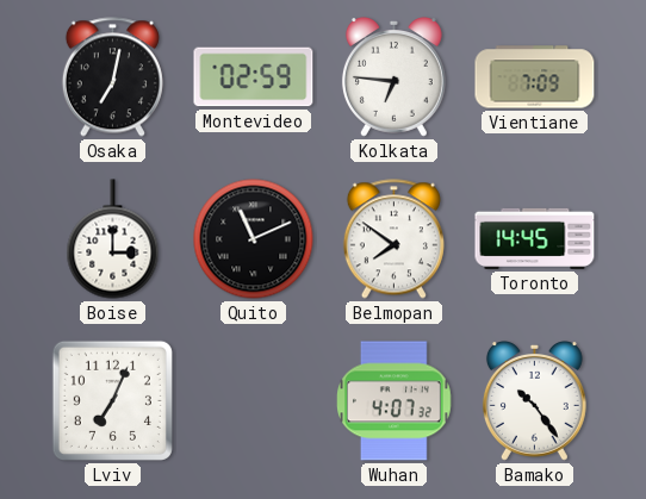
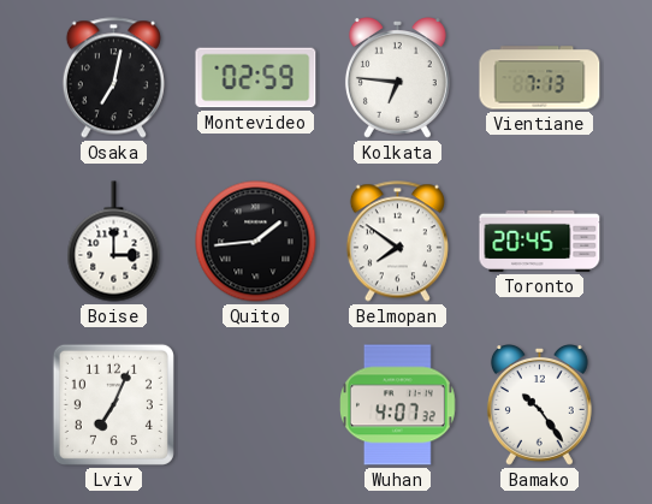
Vientiane: 7:09 -> 7:13
Quito: 11:11 -> 1:44
Toronto: 14:45 -> 20:45
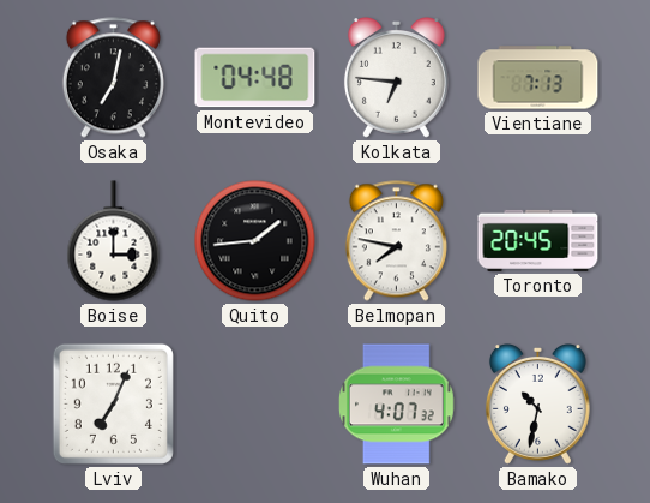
Montevideo: 02:59 -> 04:48
Belmopan: 7:51 -> 7:47
Bamako: 10:24 -> 10:32
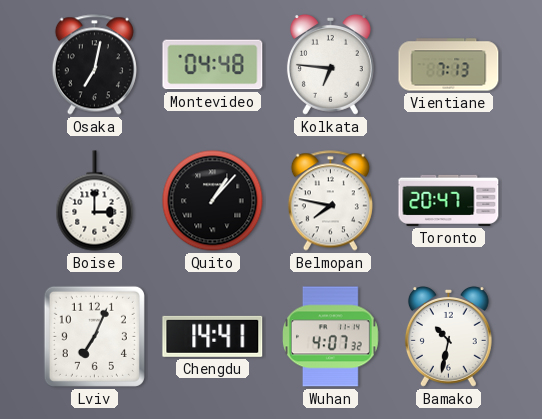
Quito: 1:44 -> 1:07
Toronto: 20:45 -> 20:47
Chengdu: none -> 14:41
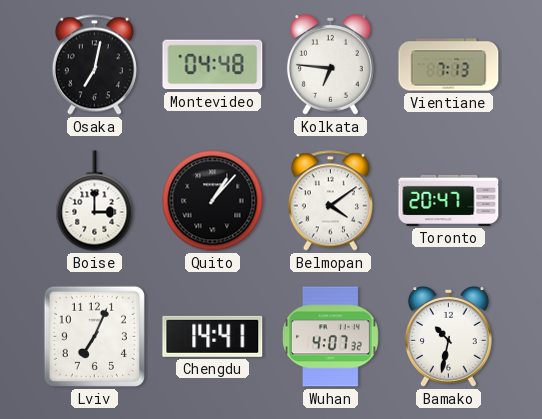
Belmopan: 7:47 -> 4:09
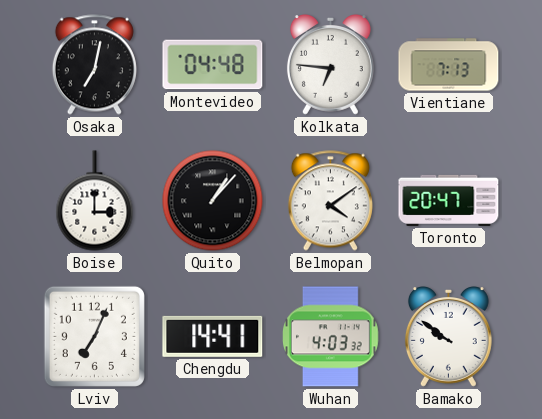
Wuhan: 4:07 -> 4:03
Bamako: 10:32 -> 9:51
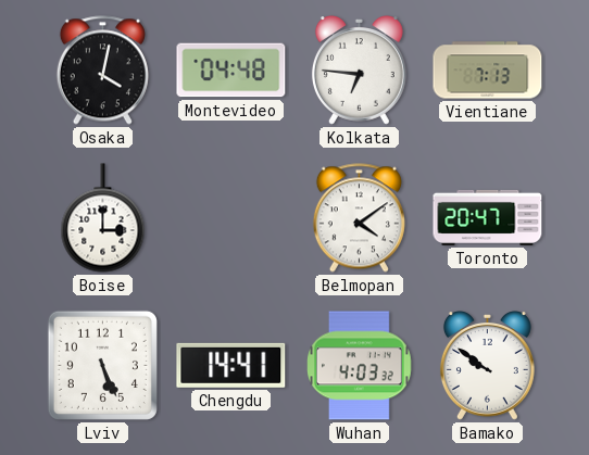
Osaka: 7:02 -> 4:02
Quito: 1:07 -> none
Lviv: 7:04 -> 5:26
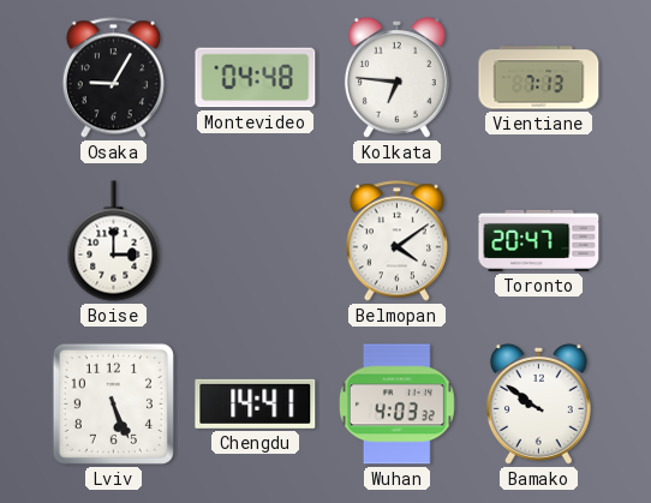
Osaka: 4:02 -> 9:05
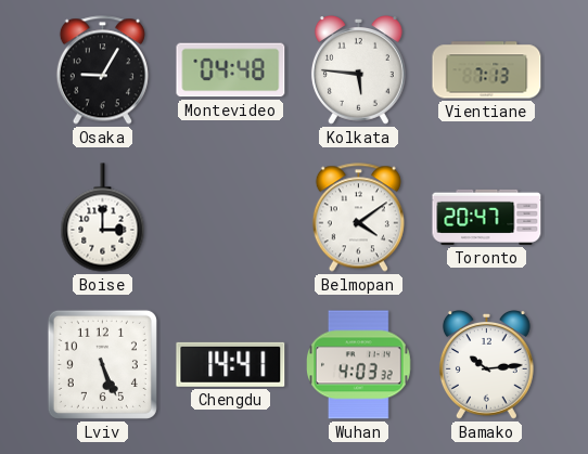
Kolkata: 6:46 -> 5:46
Bamako: 9:51 -> 10:14
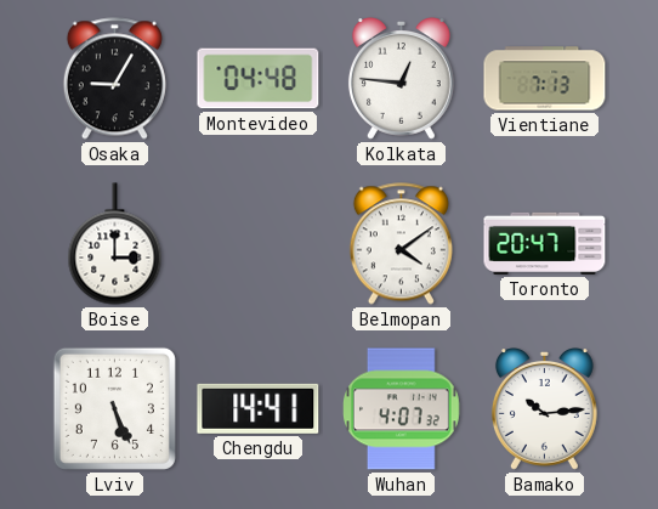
Kolkata: 5:46 -> 12:46
Wuhan: 4:03 -> 4:07
